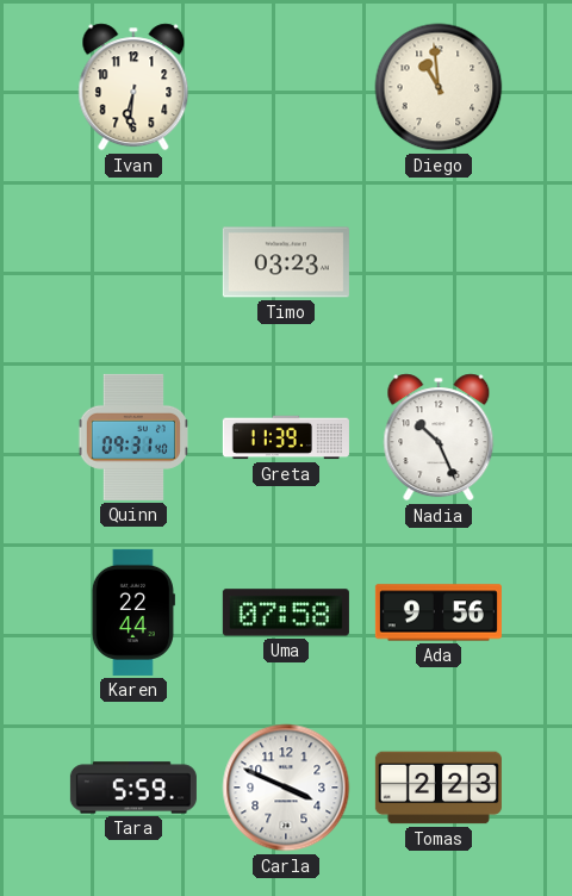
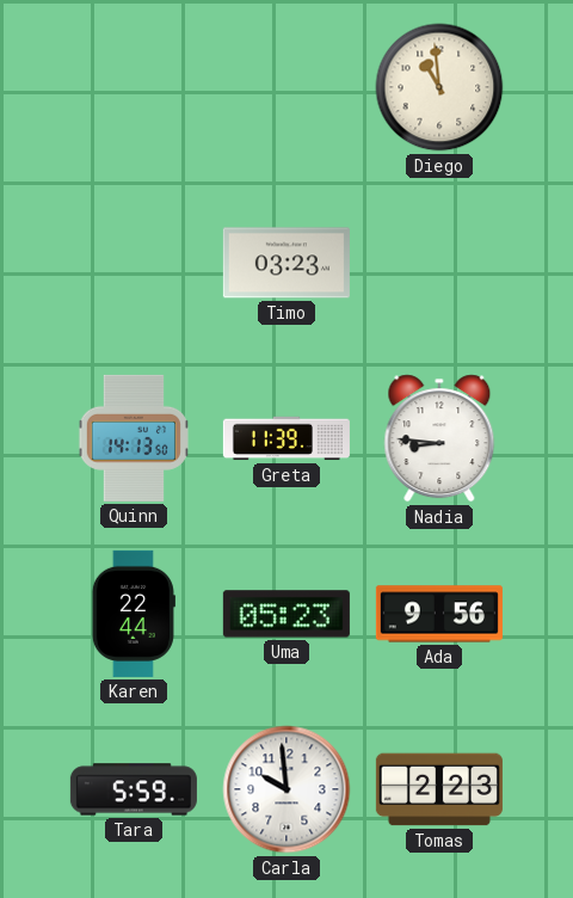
Ivan: 6:31 -> none
Quinn: 09:31 -> 14:13
Nadia: 10:26 -> 8:46
Uma: 07:58 -> 05:23
Carla: 3:49 -> 9:59
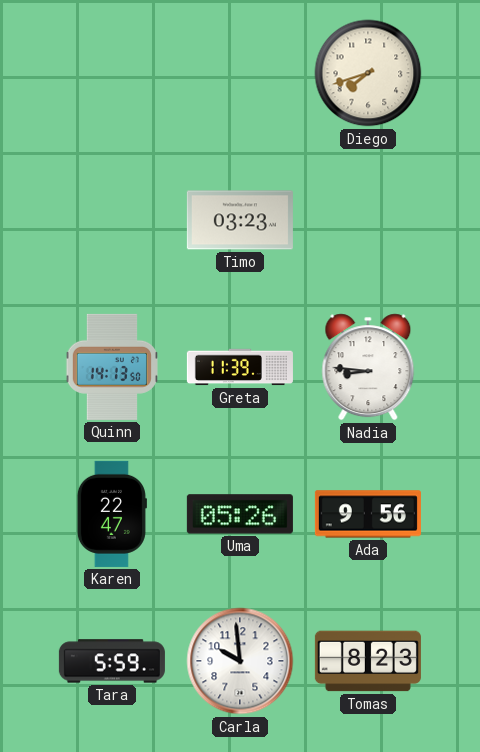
Diego: 10:59 -> 7:42
Karen: 22:44 -> 22:47
Uma: 05:23 -> 05:26
Tomas: 2:23 -> 8:23
